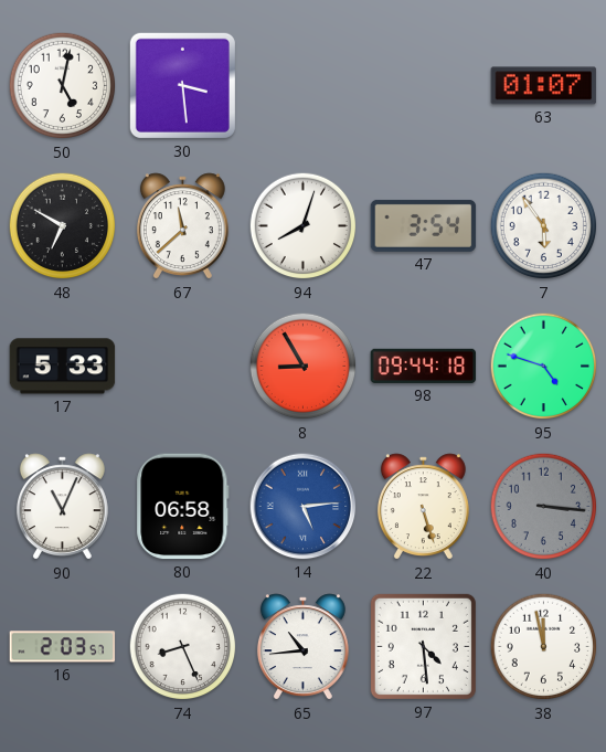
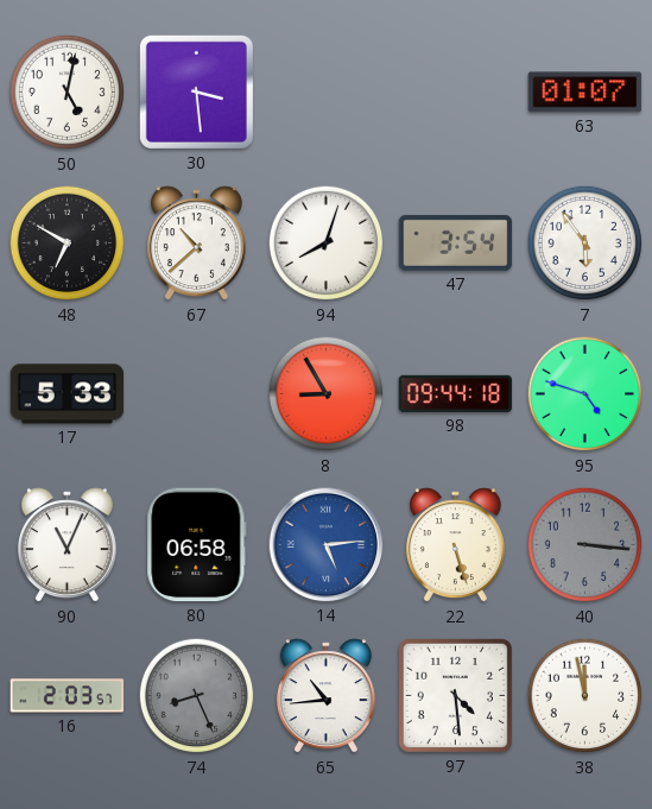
67: 11:38 -> 10:38
74 dial: white -> grey
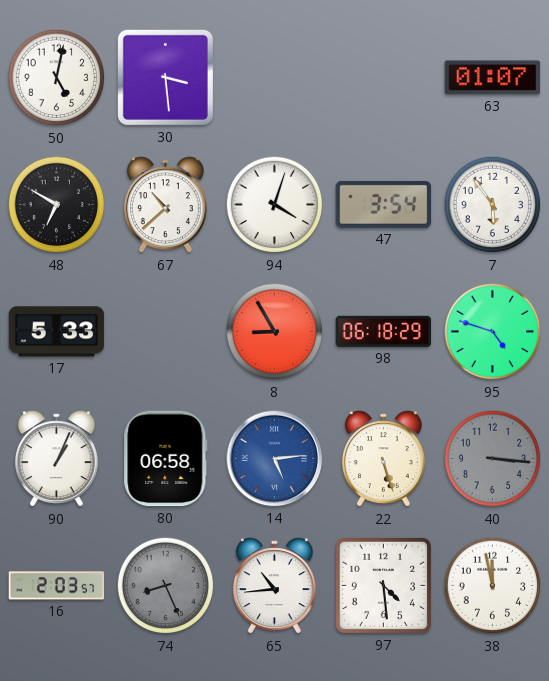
94: 8:03 -> 4:03
98: 09:44 -> 06:18
90: 11:04 -> 1:04
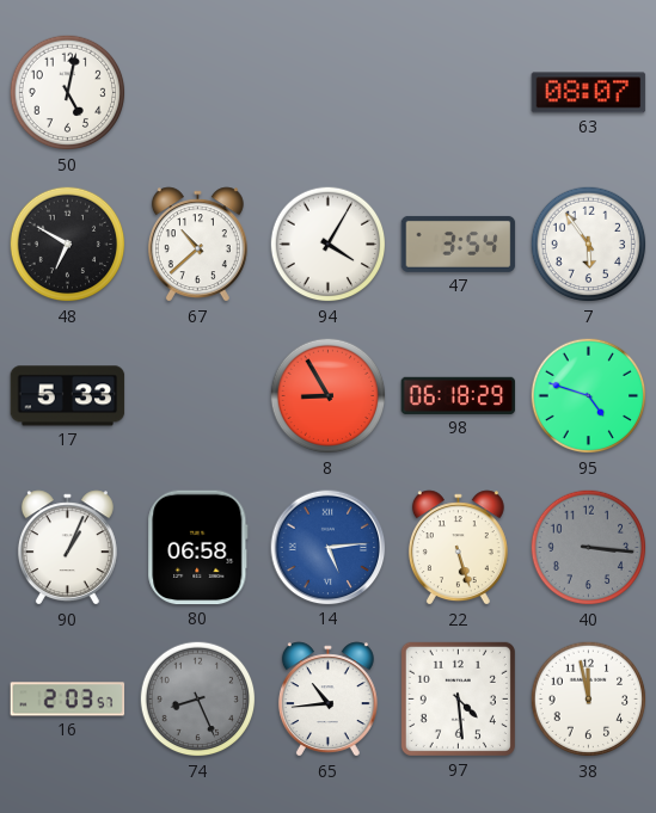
30: 3:29 -> none
63: 01:07 -> 08:07
94: 4:03 -> 4:05
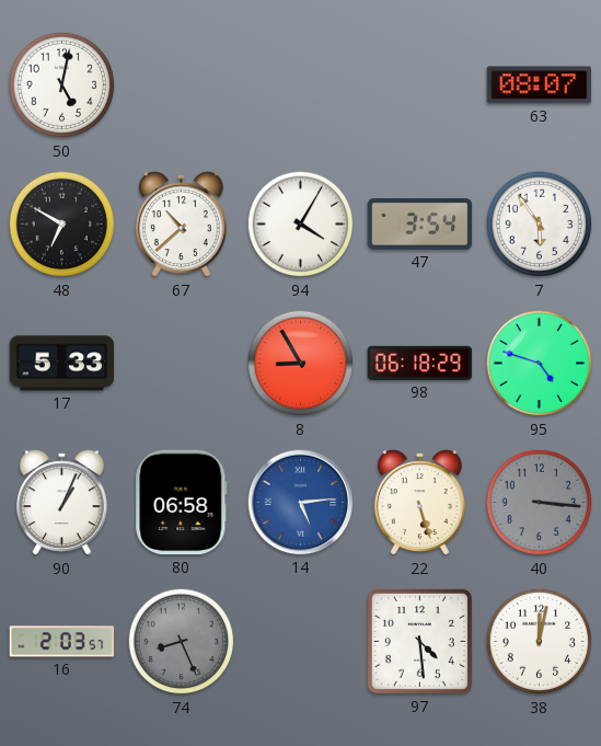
65: 10:44 -> none
38: 11:58 -> 12:02
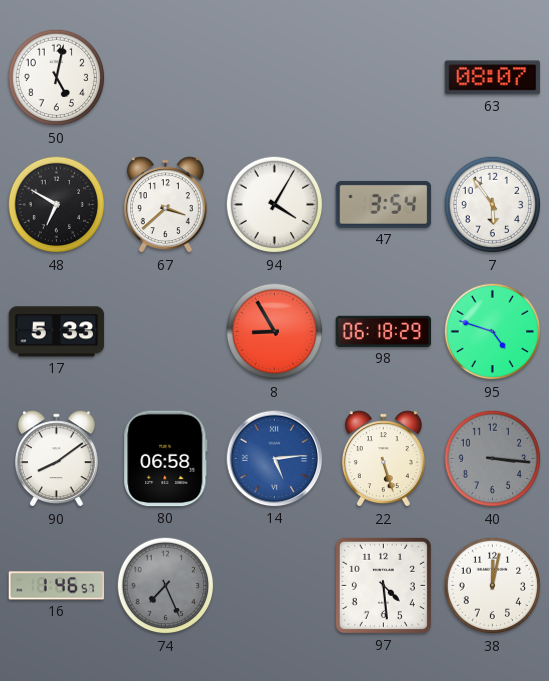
67: 10:38 -> 3:38
90: 1:04 -> 8:09
16: 2:03 -> 1:46
74: 8:26 -> 7:26
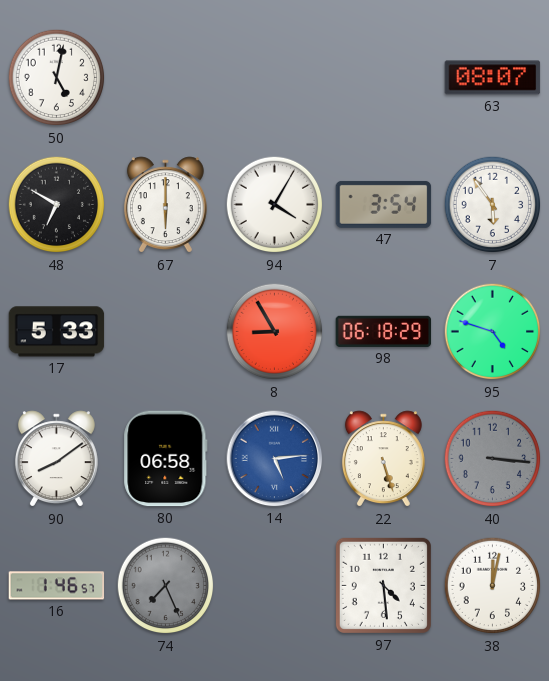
67: 3:38 -> 6:00
